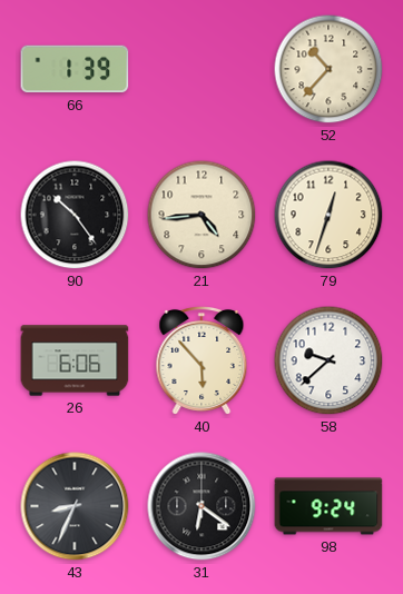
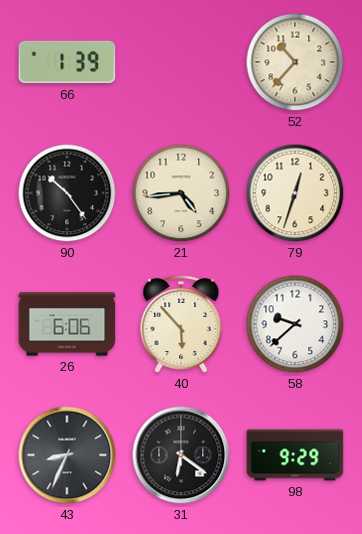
98: 9:24 -> 9:29
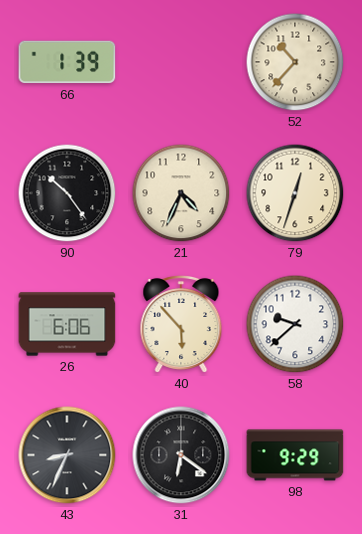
21: 4:44 -> 4:34
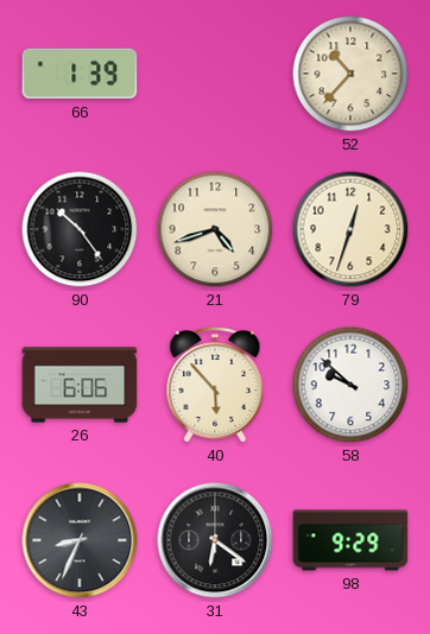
21: 4:34 -> 4:42
58: 9:38 -> 9:52
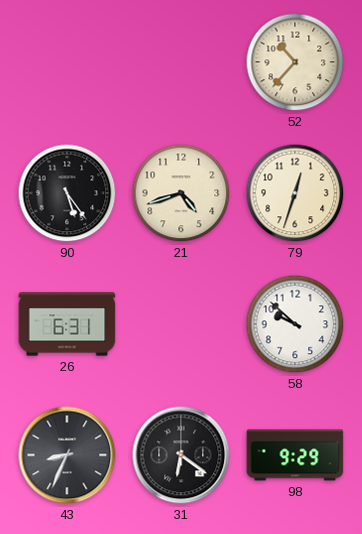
66: 1:39 -> none
90: 10:24 -> 5:24
26: 6:06 -> 6:31
40: 5:53 -> none
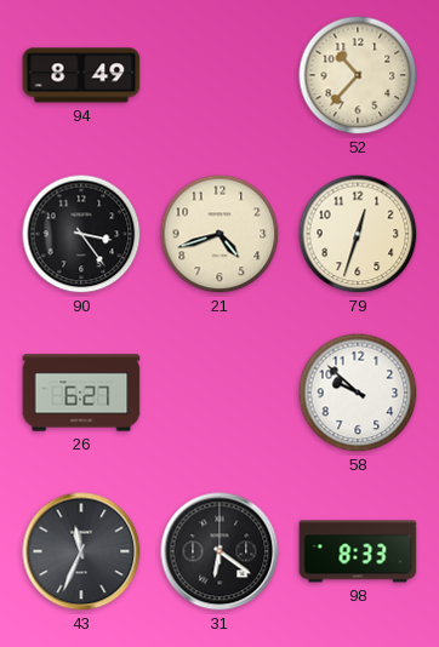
94: none -> 8:49
90: 5:24 -> 3:24
26: 6:31 -> 6:27
43: 8:34 -> 11:34
98: 9:29 -> 8:33
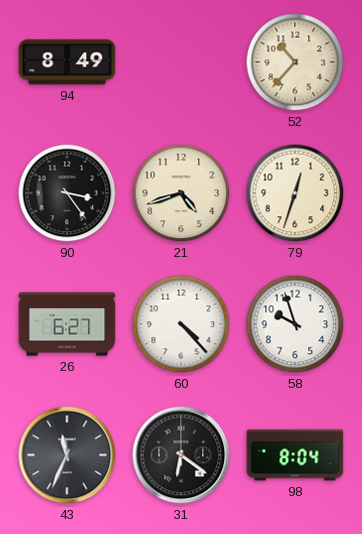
60: none -> 4:23
58: 9:52 -> 9:57
98: 8:33 -> 8:04
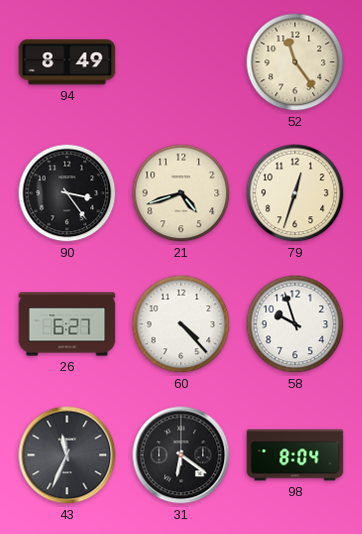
52: 10:37 -> 11:24
